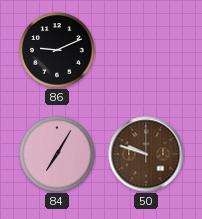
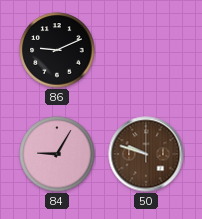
84: 7:05 -> 9:05
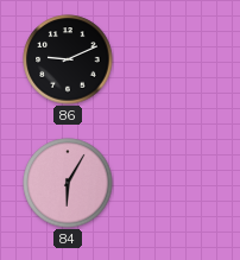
84: 9:05 -> 6:05
50: 9:48 -> none
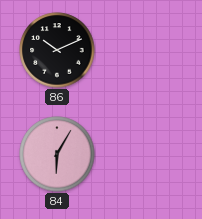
86: 9:11 -> 10:11
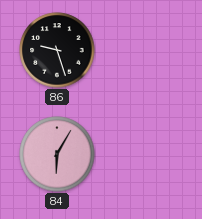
86: 10:11 -> 9:27
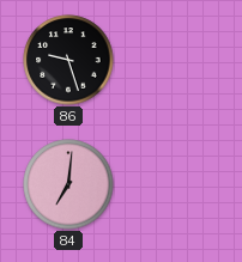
84: 6:05 -> 7:01
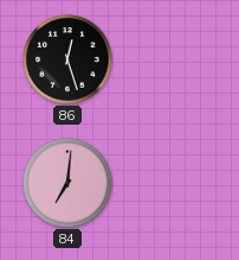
86: 9:27 -> 12:27
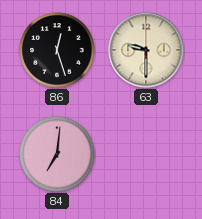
63: none -> 9:30
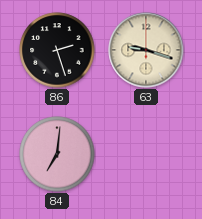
86: 12:27 -> 2:27
63: 9:30 -> 9:18
